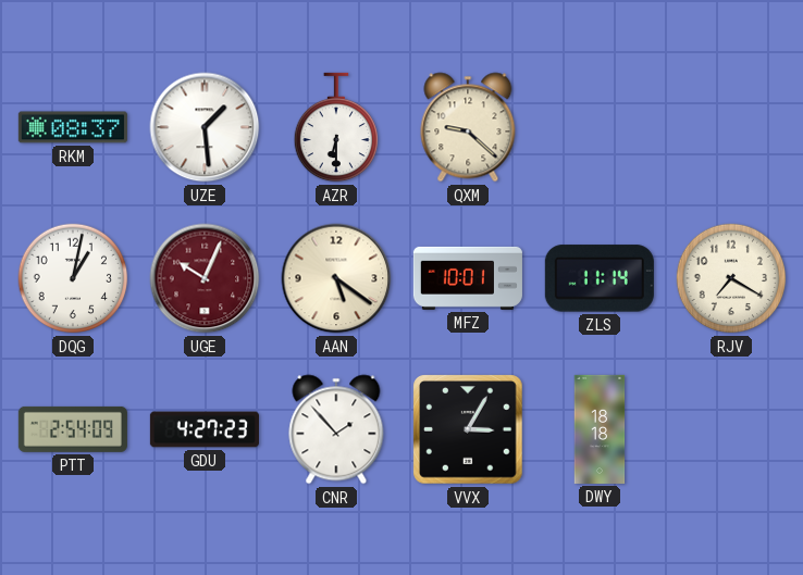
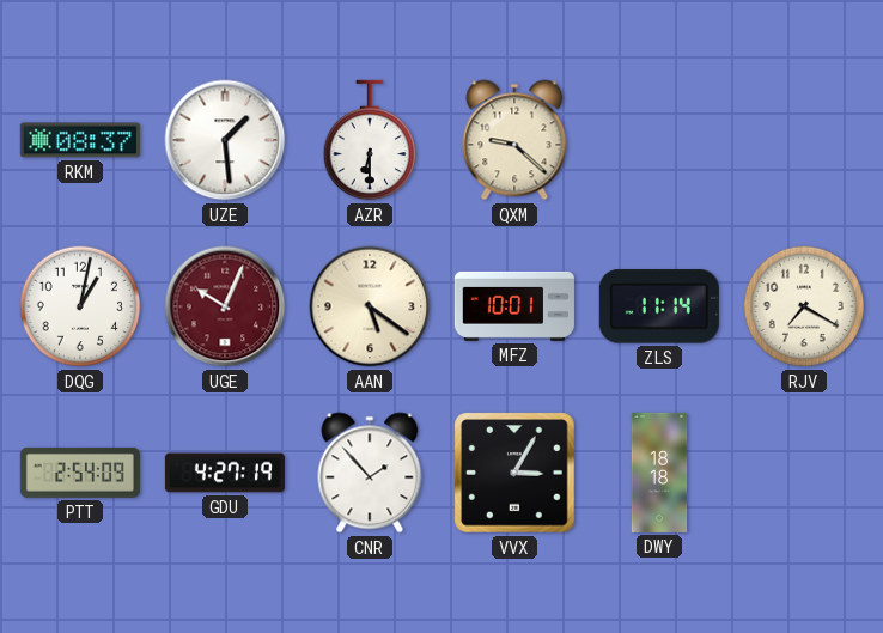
GDU: 4:27:23 -> 4:27:19
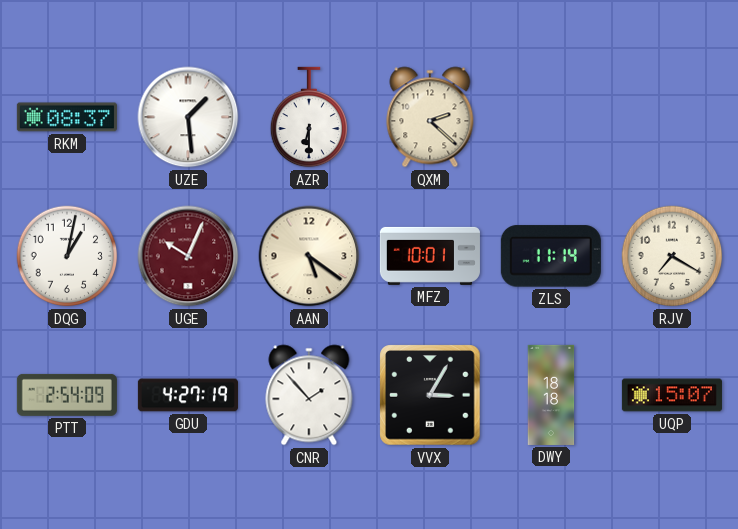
QXM: 9:22 -> 2:22
UQP: none -> 15:07
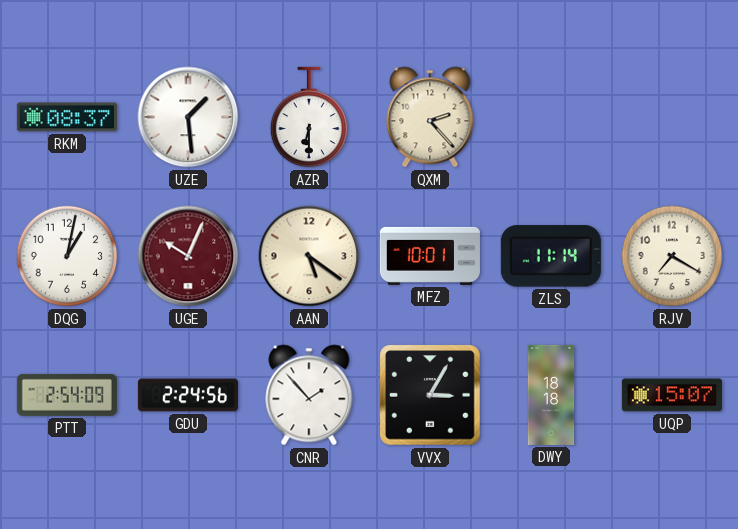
QXM: 2:22 -> 2:23
GDU: 4:27 -> 2:24
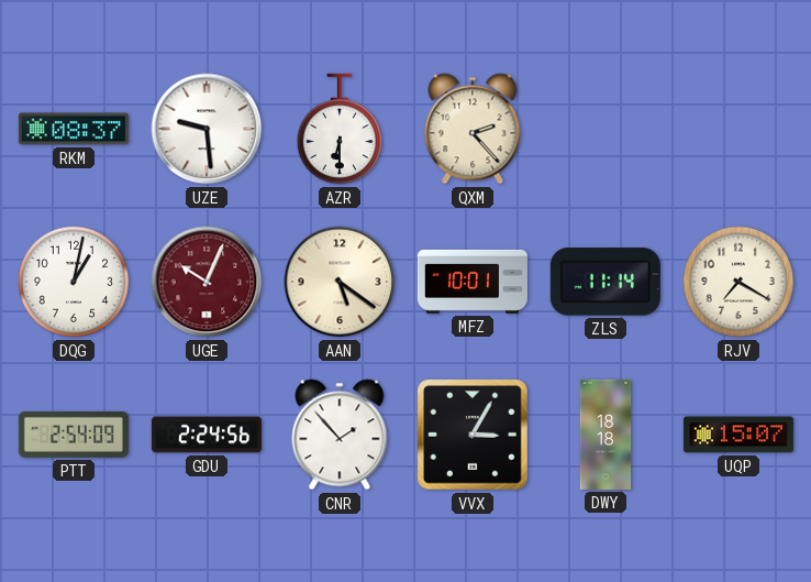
UZE: 1:29 -> 9:29
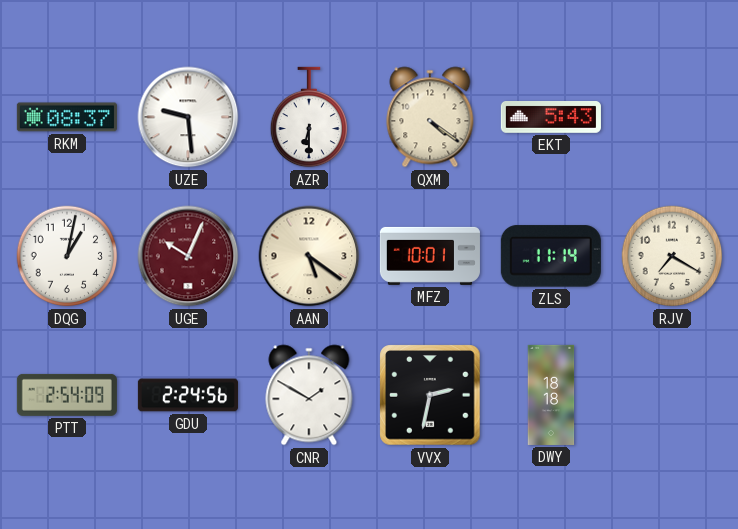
QXM: 2:23 -> 4:21
EKT: none -> 5:43
CNR: 1:53 -> 1:50
VVX: 3:05 -> 2:32
UQP: 15:07 -> none
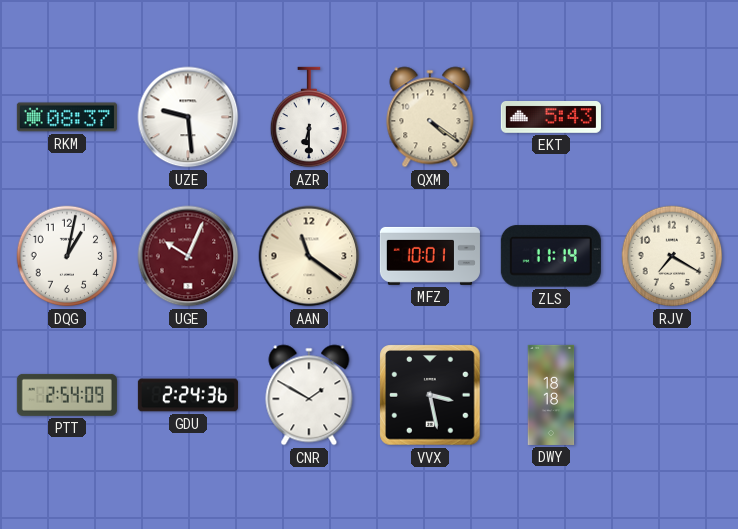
AAN: 5:21 -> 11:21
GDU: 2:24:56 -> 2:24:36
VVX: 2:32 -> 3:28
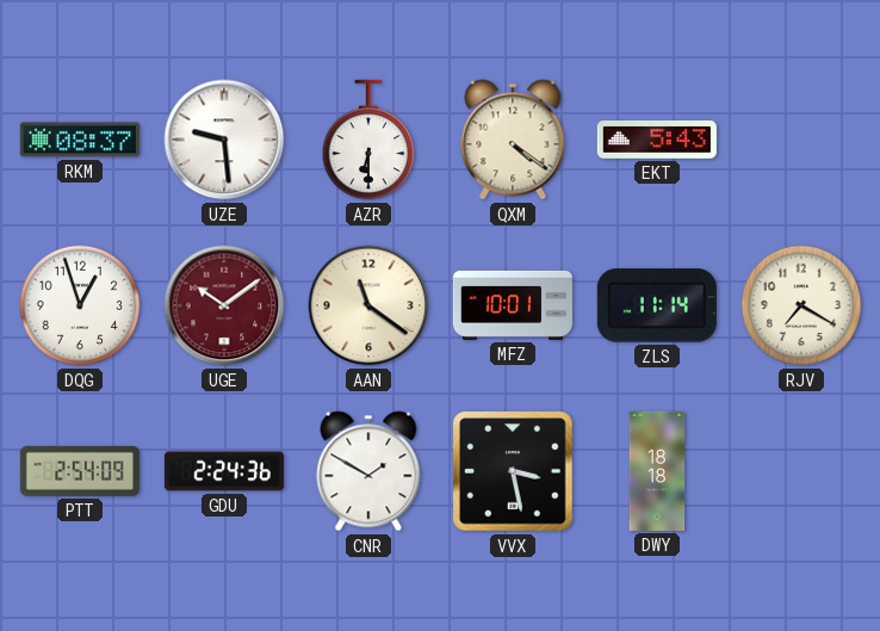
DQG: 1:02 -> 12:57
UGE: 10:04 -> 10:09
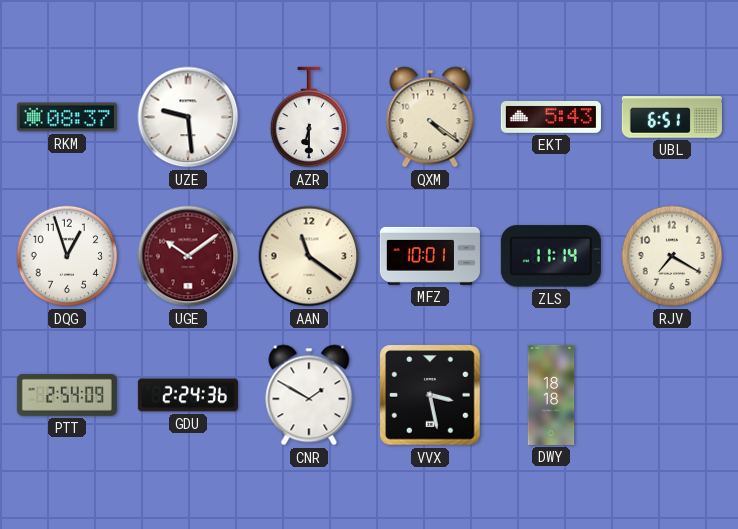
UBL: none -> 6:51
